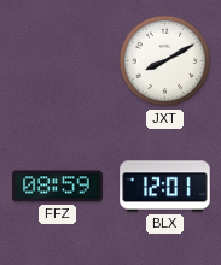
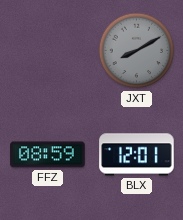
JXT dial: white -> grey
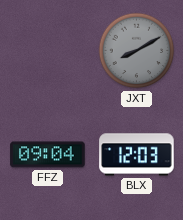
FFZ: 08:59 -> 09:04
BLX: 12:01 -> 12:03
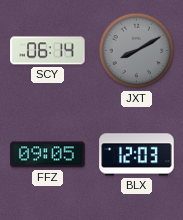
SCY: none -> 06:14
FFZ: 09:04 -> 09:05
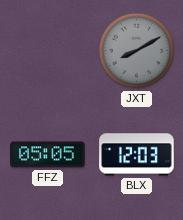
SCY: 06:14 -> none
FFZ: 09:05 -> 05:05
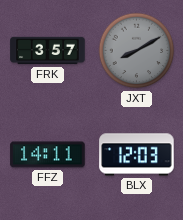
FRK: none -> 3:57
FFZ: 05:05 -> 14:11
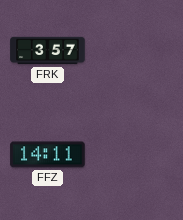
JXT: 8:10 -> none
BLX: 12:03 -> none
